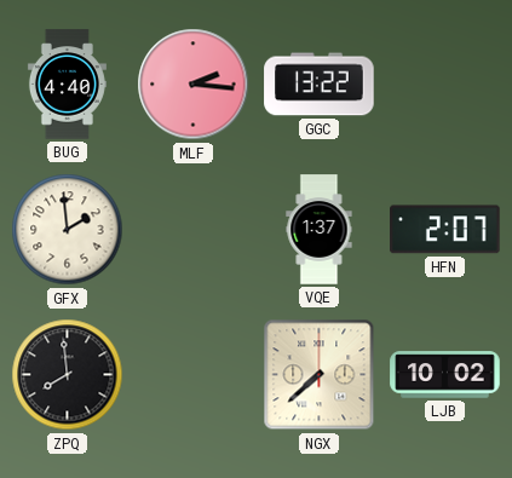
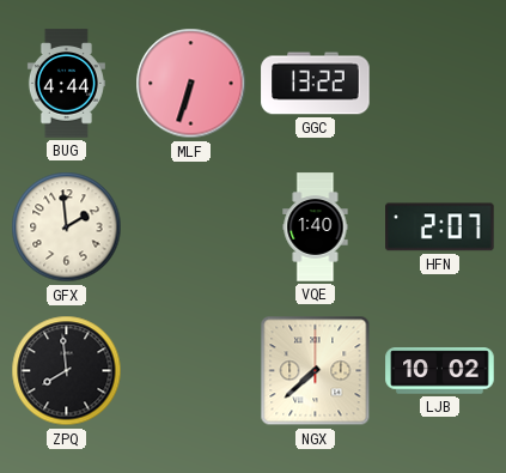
BUG: 4:40 -> 4:44
MLF: 2:16 -> 6:33
VQE: 1:37 -> 1:40
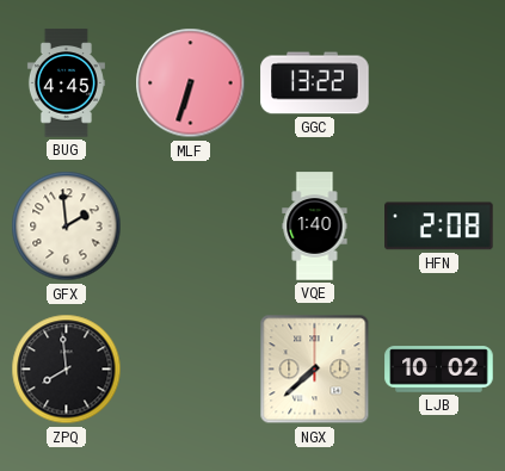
BUG: 4:44 -> 4:45
HFN: 2:07 -> 2:08
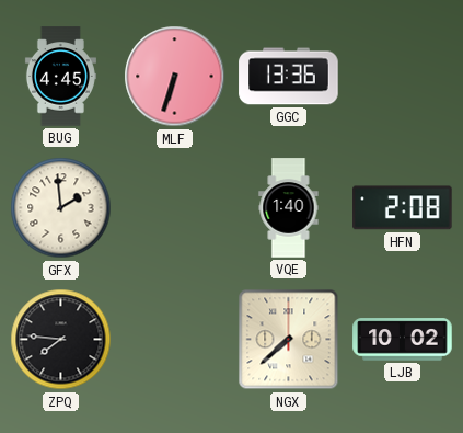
GGC: 13:22 -> 13:36
ZPQ: 7:59 -> 7:46
